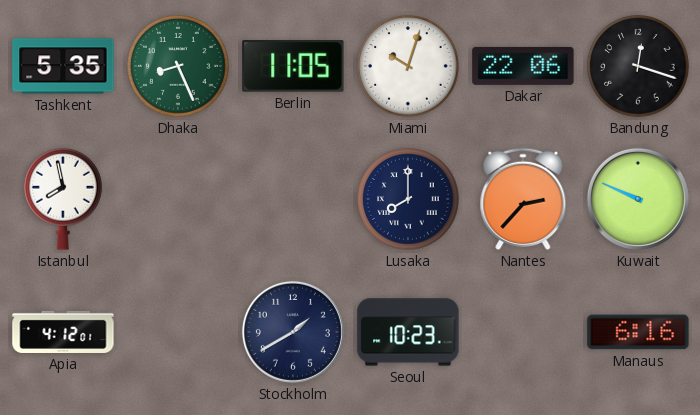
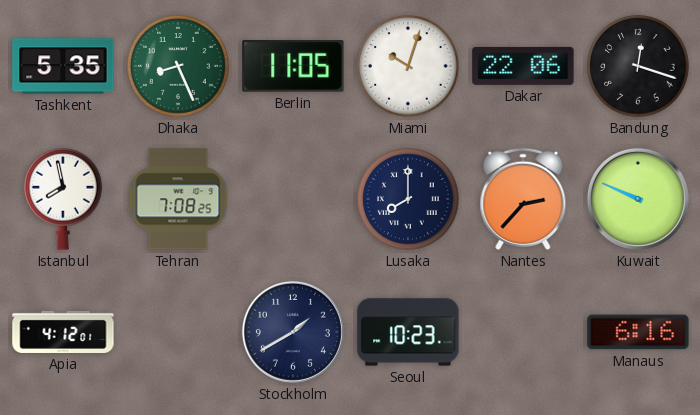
Tehran: none -> 7:08
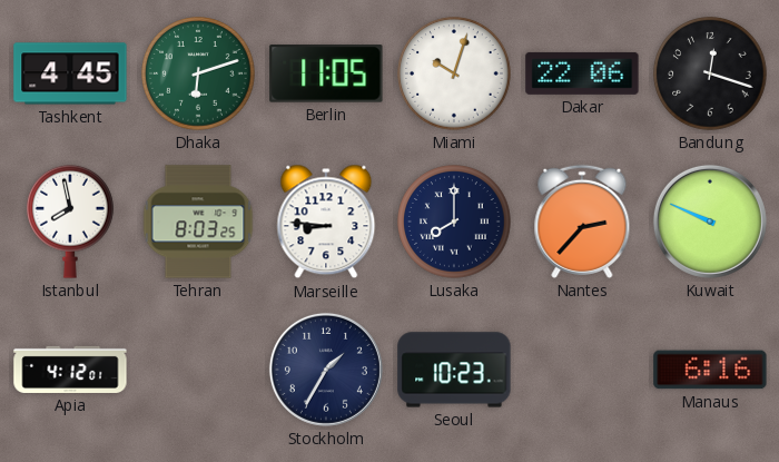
Tashkent: 5:35 -> 4:45
Dhaka: 8:26 -> 6:12
Tehran: 7:08 -> 8:03
Marseille: none -> 8:46
Stockholm: 1:40 -> 1:35
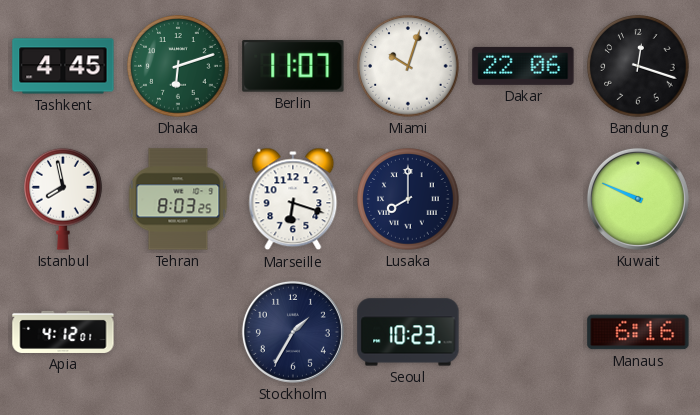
Berlin: 11:05 -> 11:07
Marseille: 8:46 -> 6:18
Nantes: 2:37 -> none
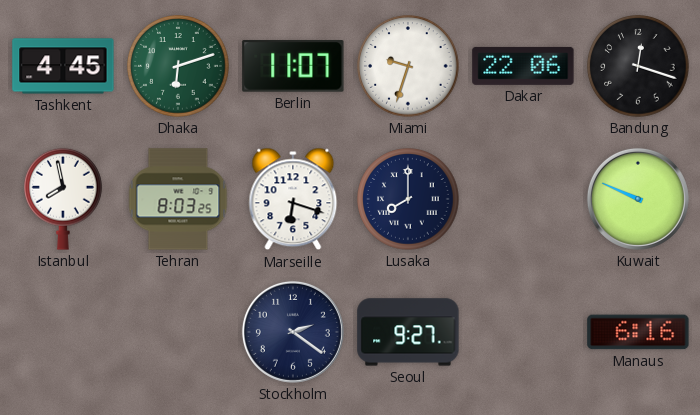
Miami: 10:03 -> 9:33
Apia: 4:12 -> none
Stockholm: 1:35 -> 2:21
Seoul: 10:23 -> 9:27
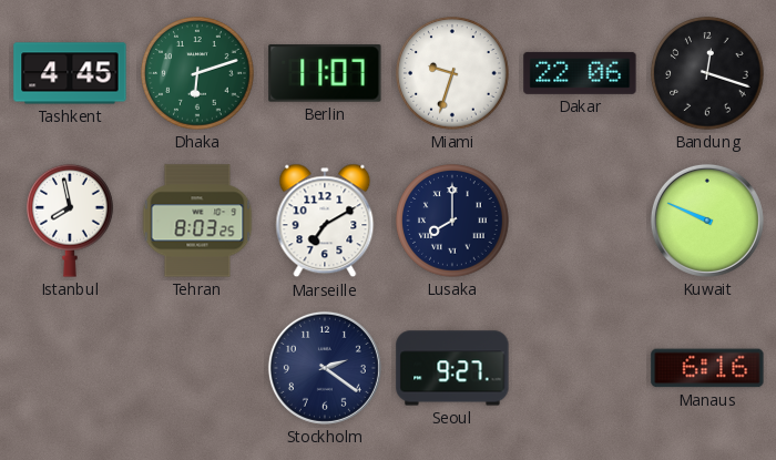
Marseille: 6:18 -> 7:10
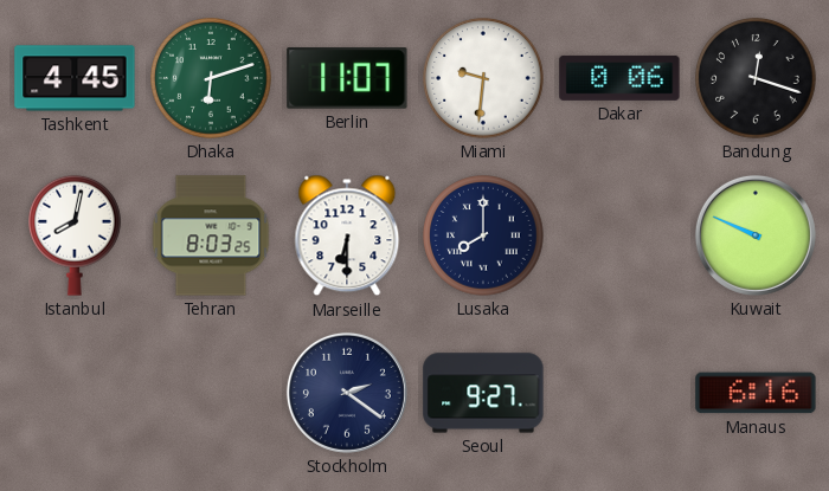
Miami: 9:33 -> 9:31
Dakar: 22:06 -> 0:06
Istanbul: 7:58 -> 8:02
Marseille: 7:10 -> 6:30
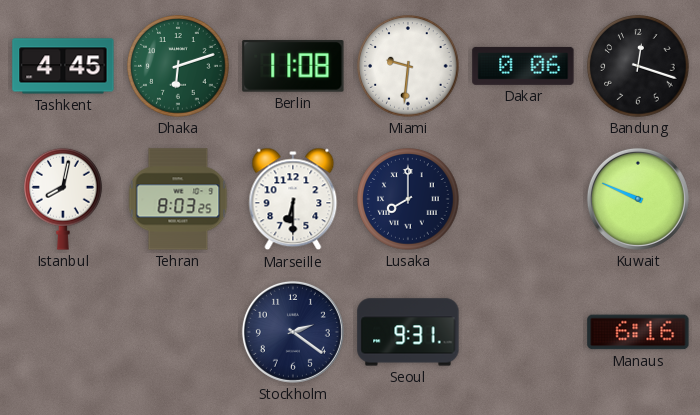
Berlin: 11:07 -> 11:08
Seoul: 9:27 -> 9:31
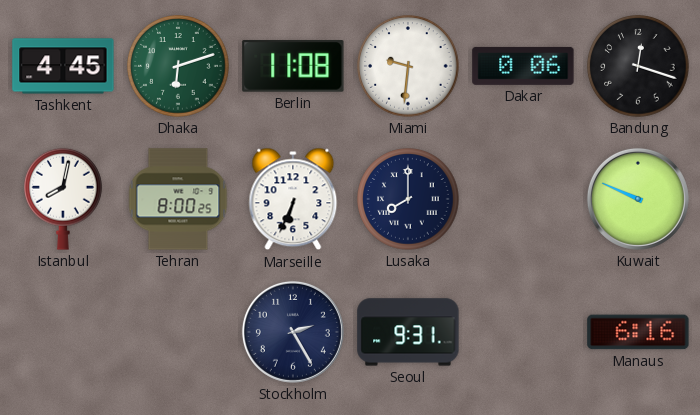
Tehran: 8:03 -> 8:00
Marseille: 6:30 -> 6:34
Stockholm: 2:21 -> 2:25
